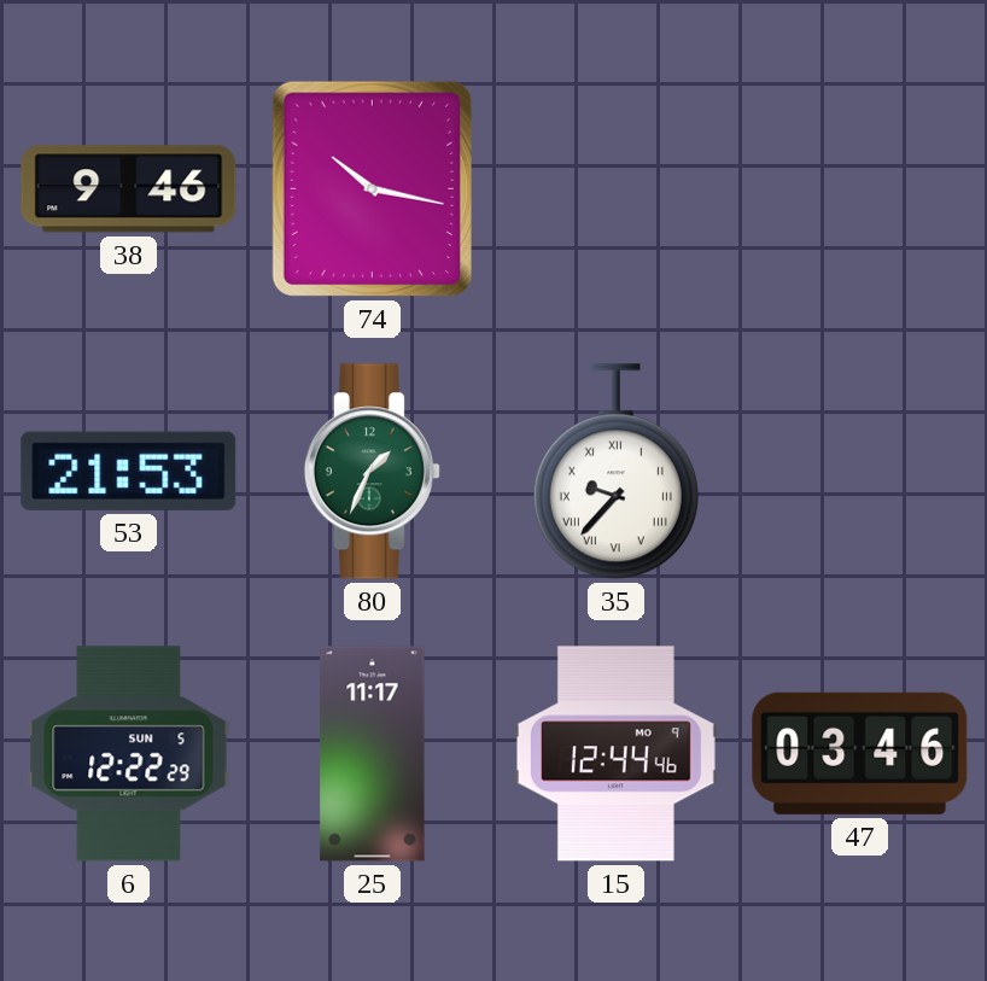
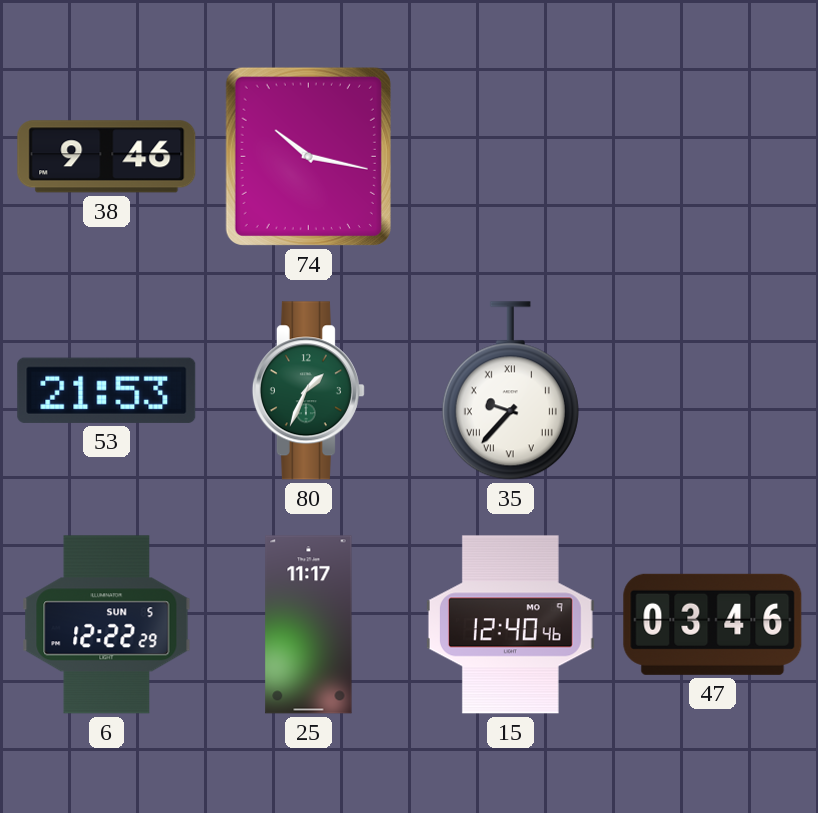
15: 12:44 -> 12:40
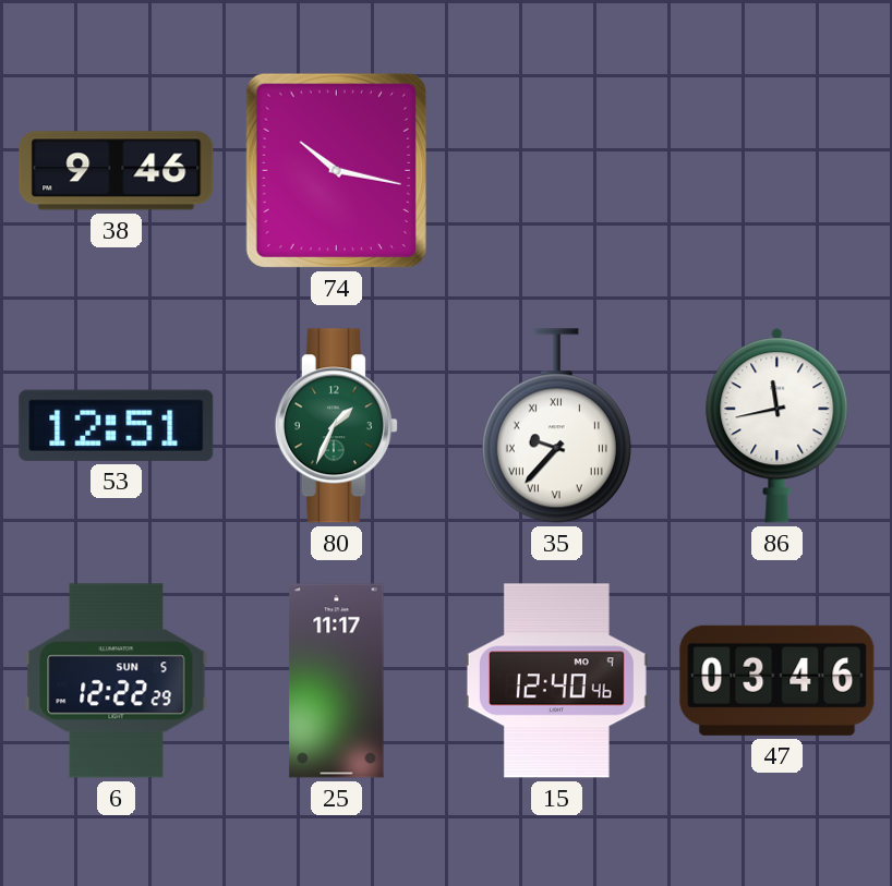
53: 21:53 -> 12:51
86: none -> 11:43
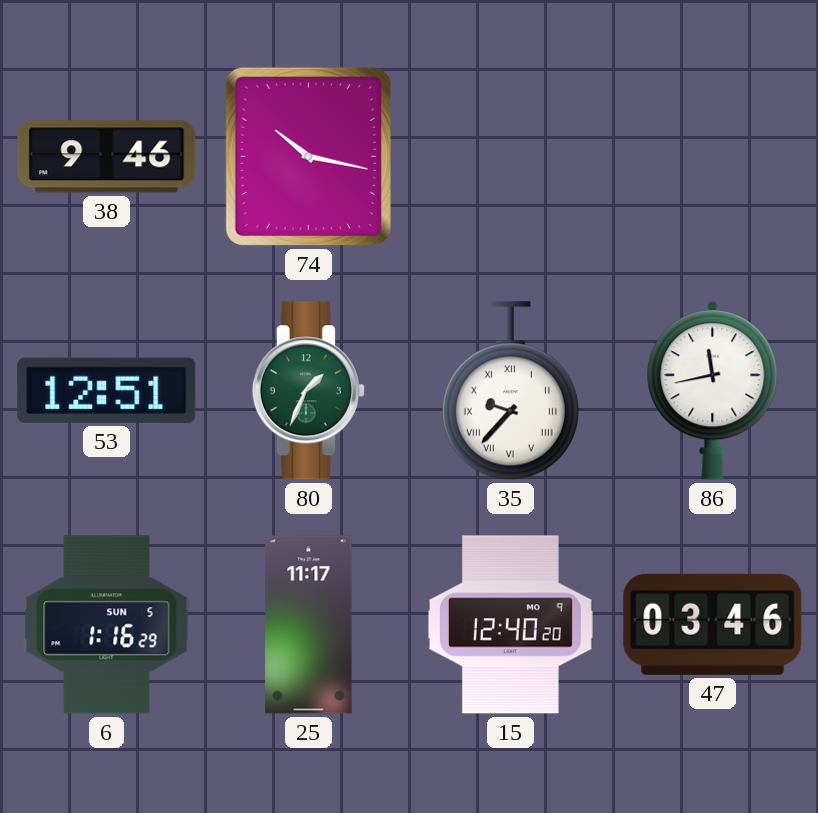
6: 12:22 -> 1:16
15: 12:40:46 -> 12:40:20
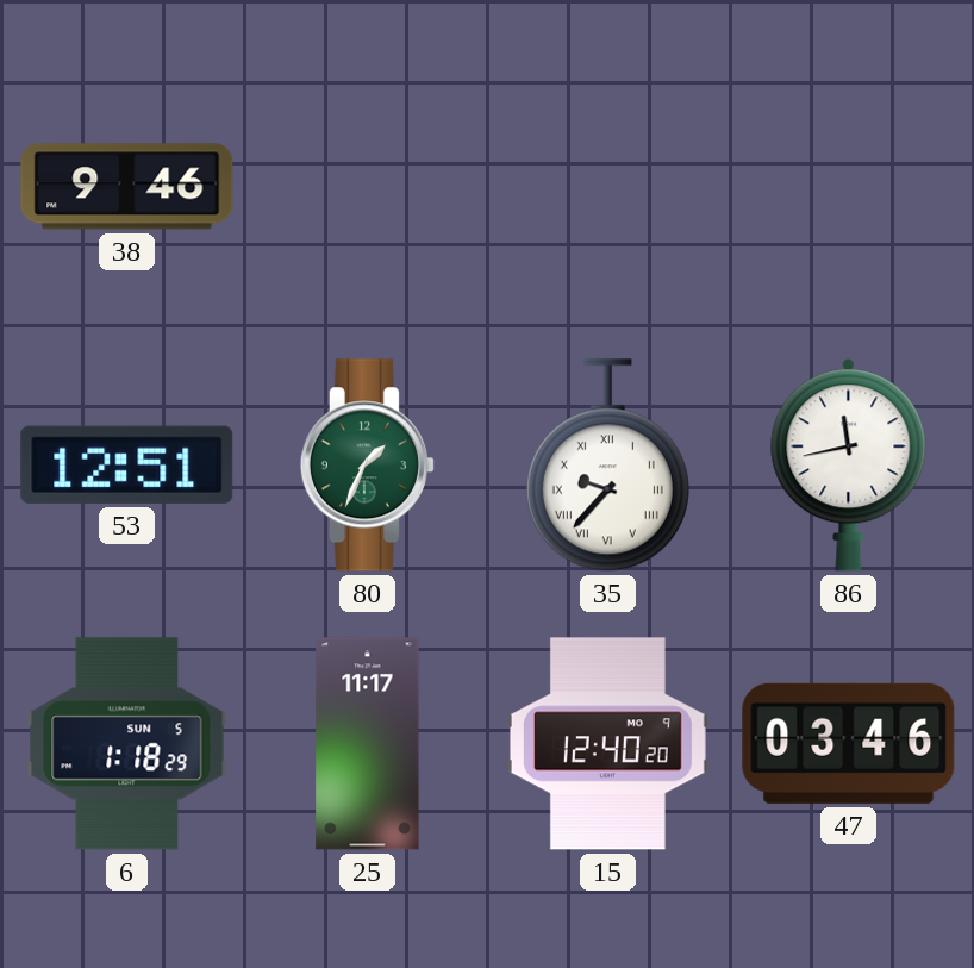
74: 10:17 -> none
6: 1:16 -> 1:18
